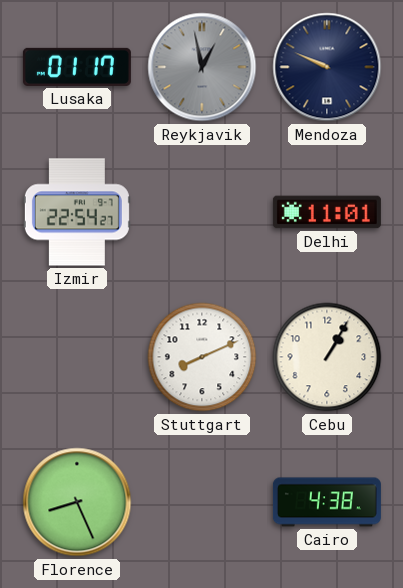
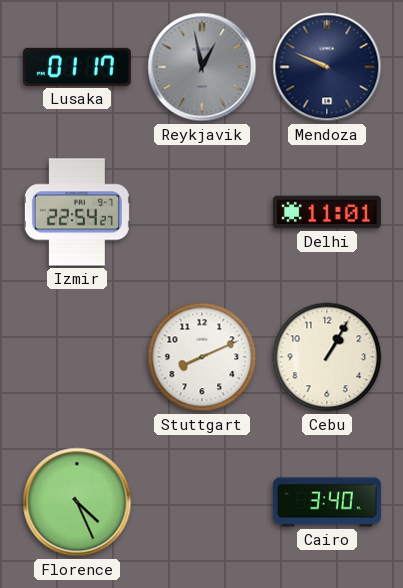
Florence: 8:26 -> 4:26
Cairo: 4:38 -> 3:40
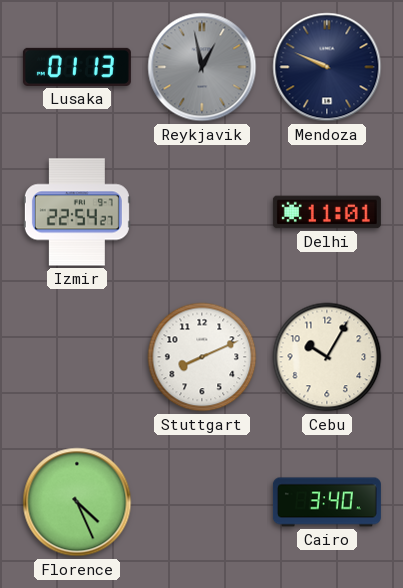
Lusaka: 01:17 -> 01:13
Cebu: 1:05 -> 10:05
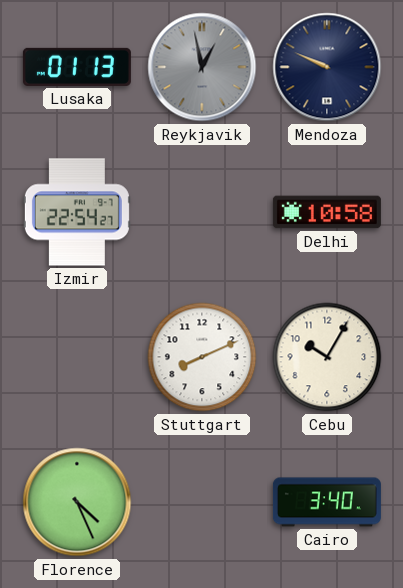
Delhi: 11:01 -> 10:58
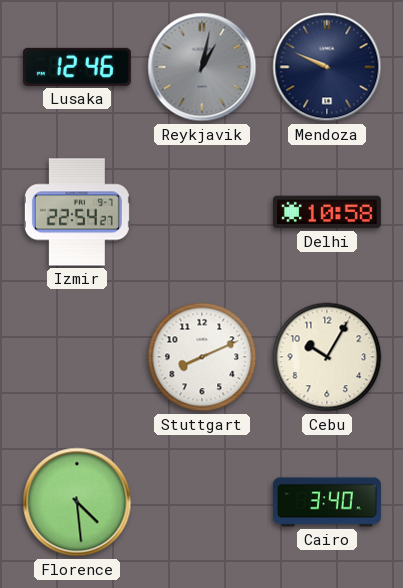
Lusaka: 01:13 -> 12:46
Reykjavik: 12:58 -> 1:02
Florence: 4:26 -> 4:29
